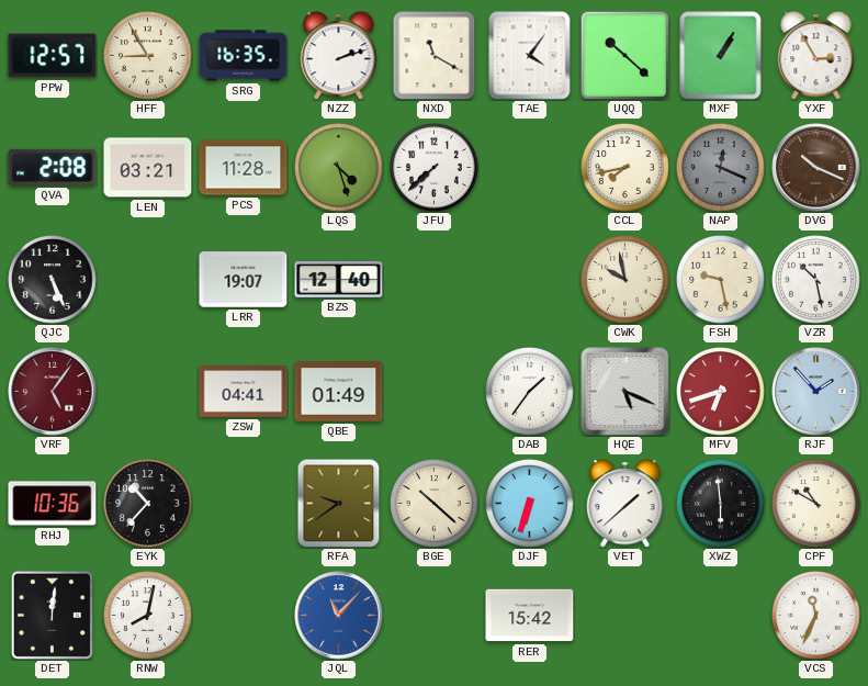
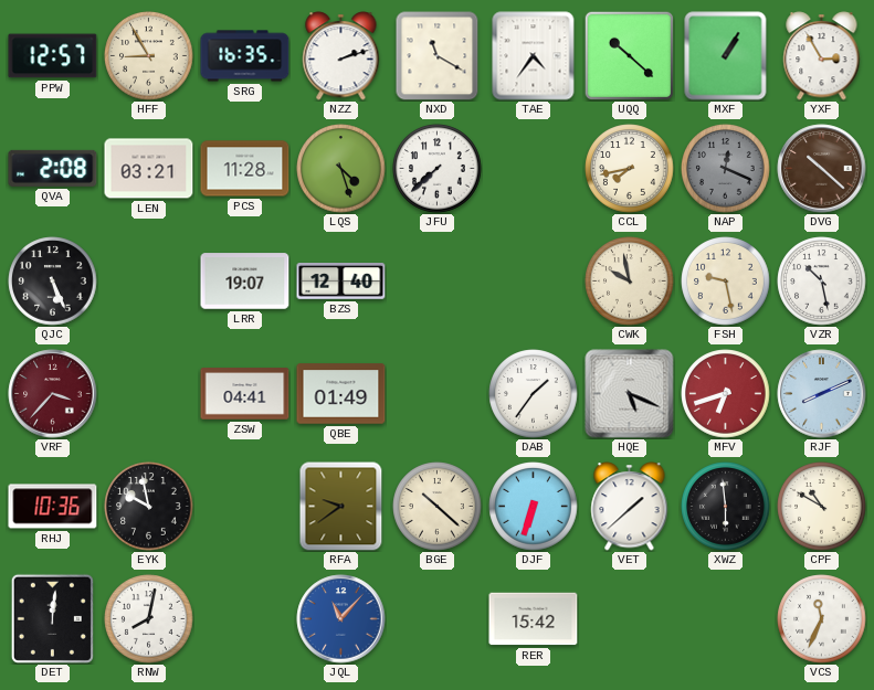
TAE: 4:06 -> 4:36
DVG: 10:19 -> 10:22
VRF: 5:06 -> 3:37
RJF: 1:53 -> 8:11
EYK: 10:37 -> 9:58
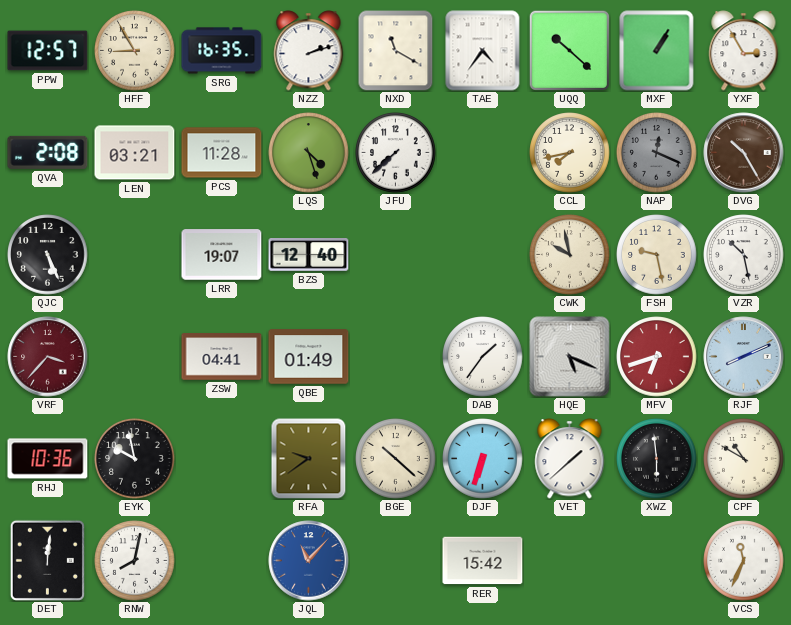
DVG: 10:22 -> 10:25
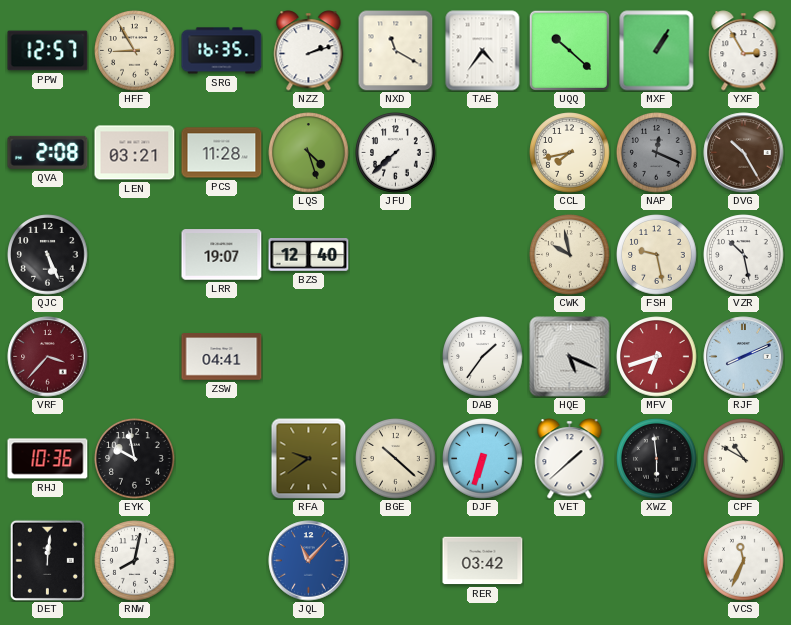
QBE: 01:49 -> none
RER: 15:42 -> 03:42
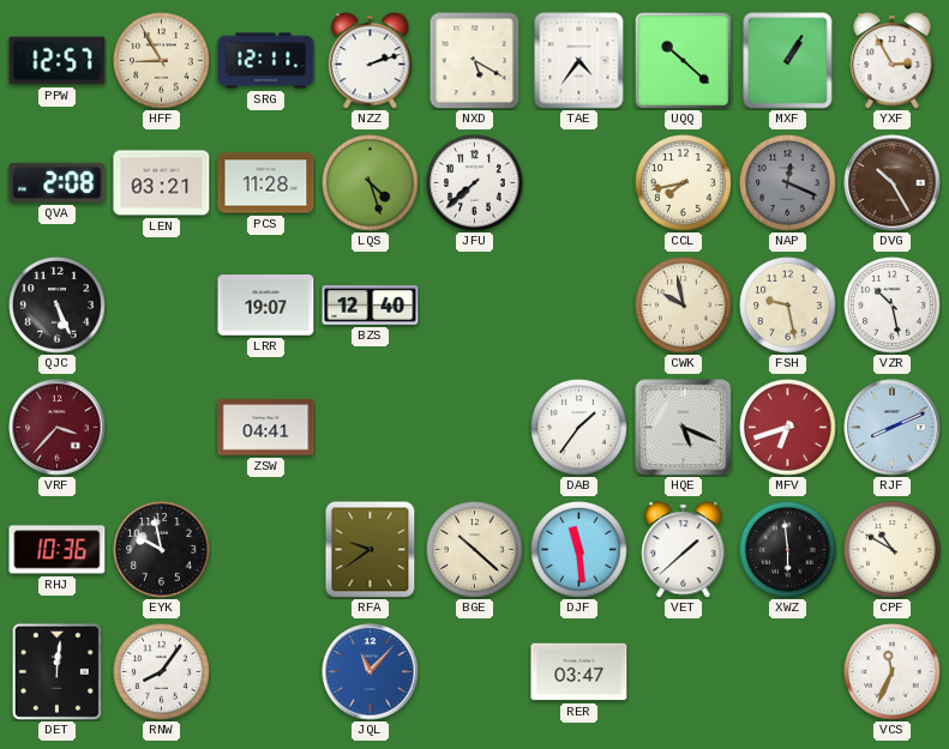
SRG: 16:35 -> 12:11
NXD: 11:20 -> 5:20
DJF: 6:33 -> 11:29
RNW: 8:02 -> 8:06
RER: 03:42 -> 03:47
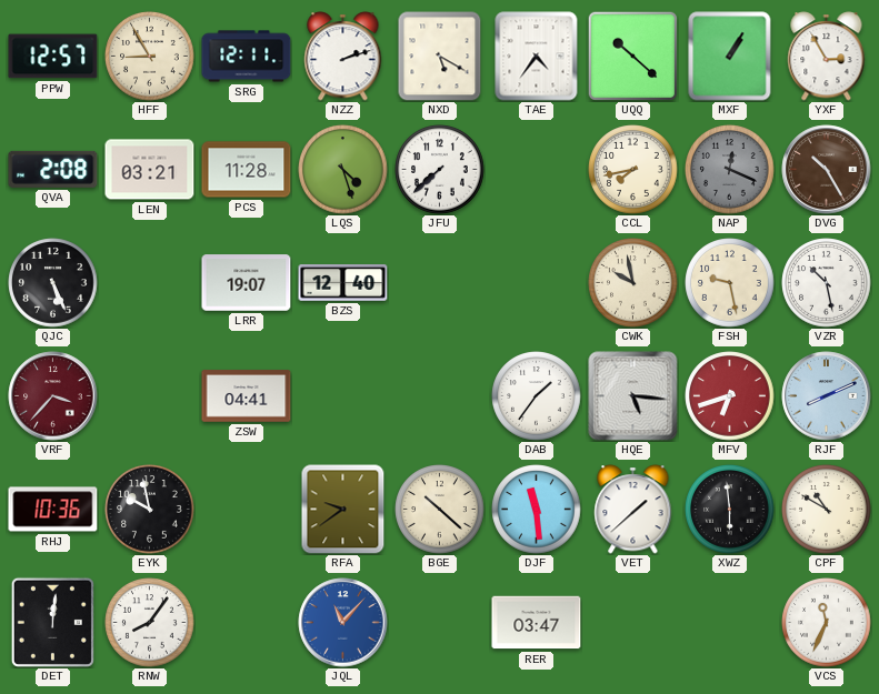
HQE: 5:19 -> 5:16
